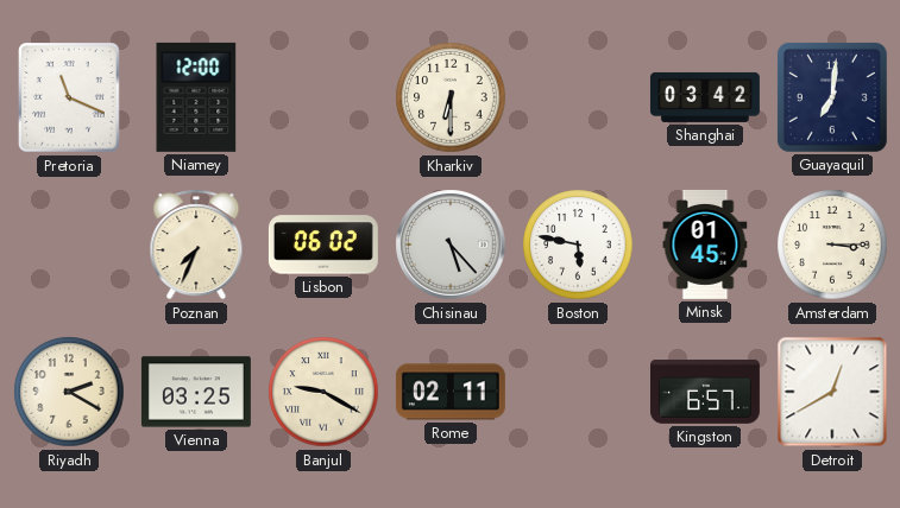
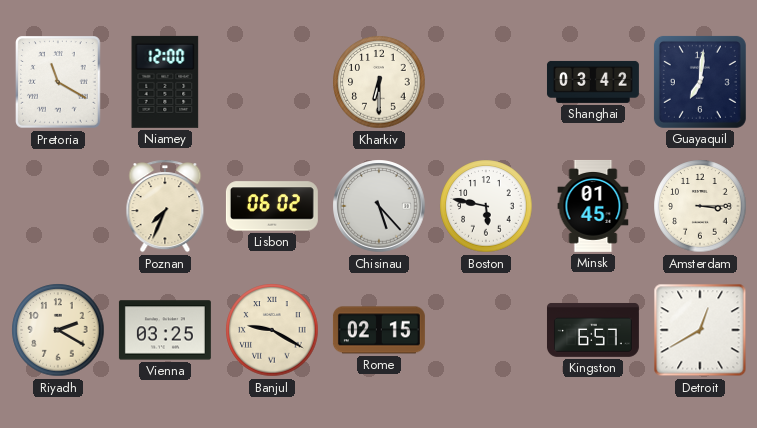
Pretoria: 11:19 -> 11:20
Rome: 02:11 -> 02:15
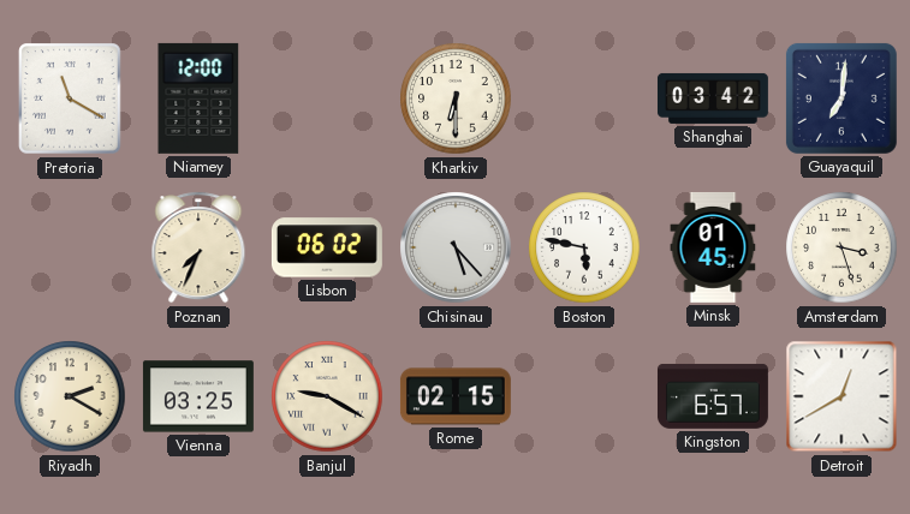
Amsterdam: 3:15 -> 3:27
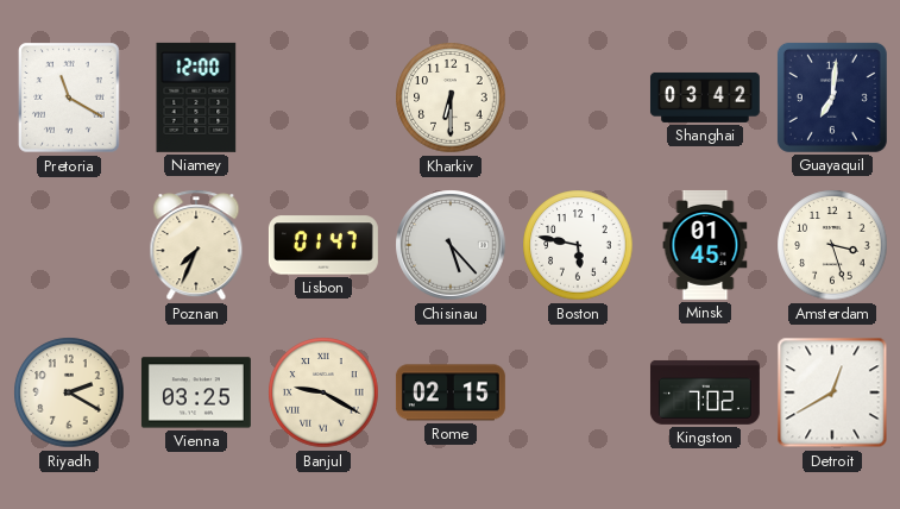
Lisbon: 06:02 -> 01:47
Kingston: 6:57 -> 7:02
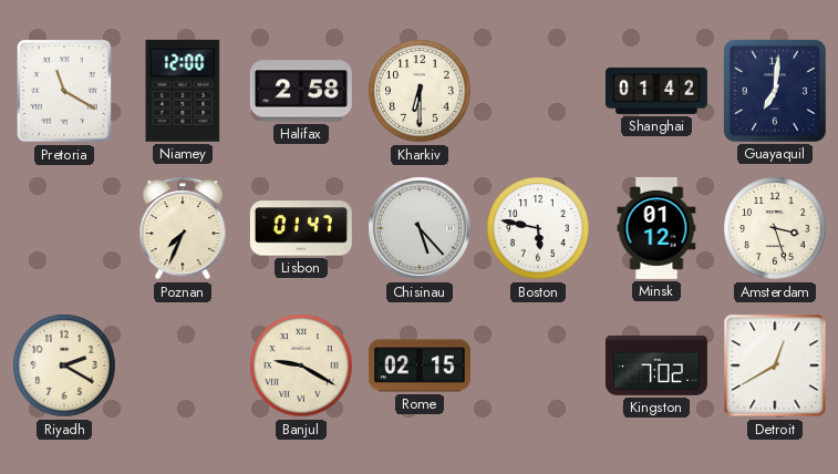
Halifax: none -> 2:58
Shanghai: 03:42 -> 01:42
Minsk: 01:45 -> 01:12
Vienna: 03:25 -> none
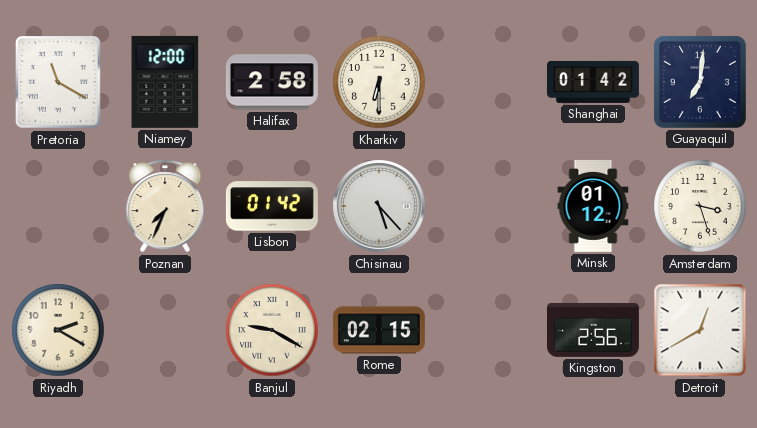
Lisbon: 01:47 -> 01:42
Boston: 5:47 -> none
Kingston: 7:02 -> 2:56
